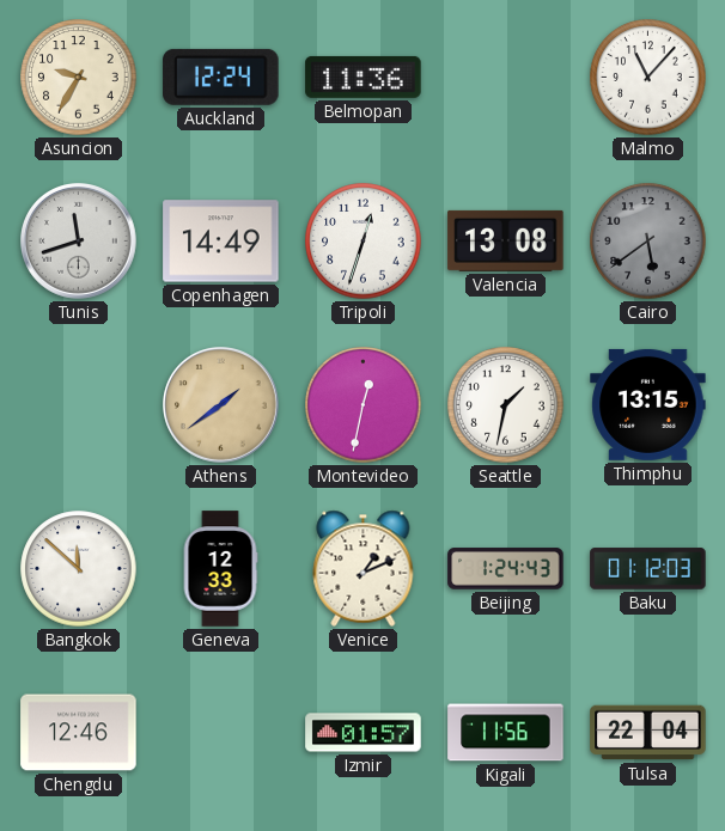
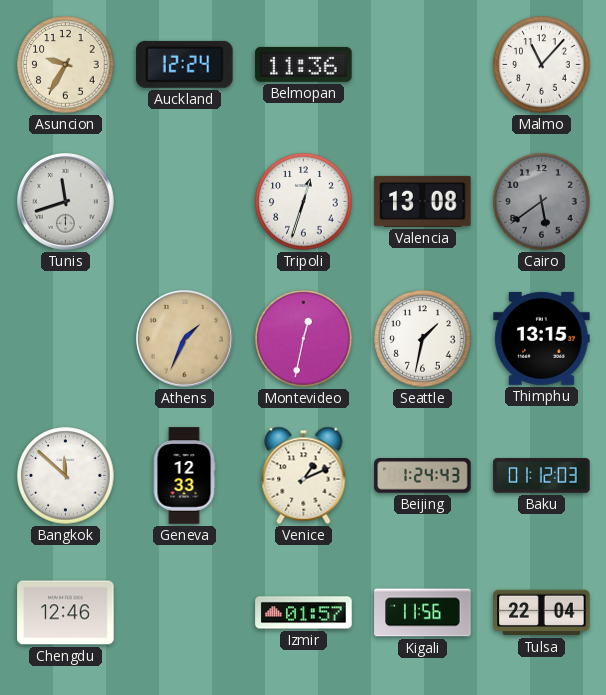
Copenhagen: 14:49 -> none
Athens: 1:39 -> 1:34
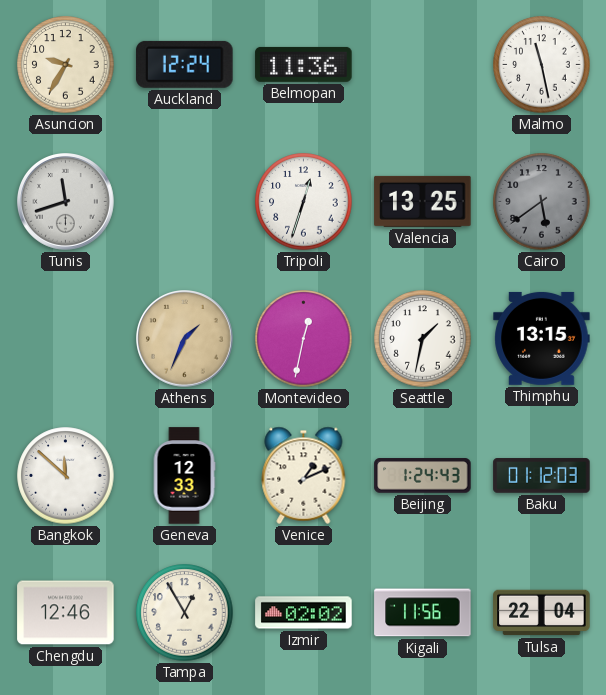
Malmo: 11:07 -> 11:28
Valencia: 13:08 -> 13:25
Tampa: none -> 12:55
Izmir: 01:57 -> 02:02
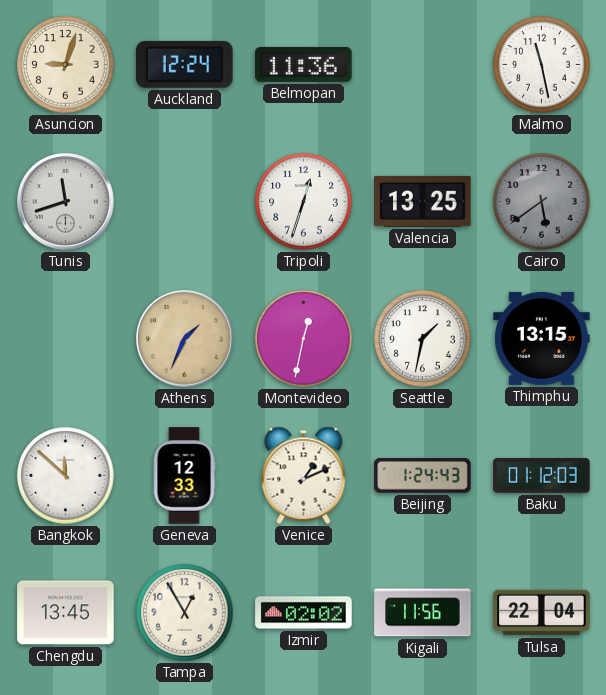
Asuncion: 9:35 -> 9:03
Chengdu: 12:46 -> 13:45
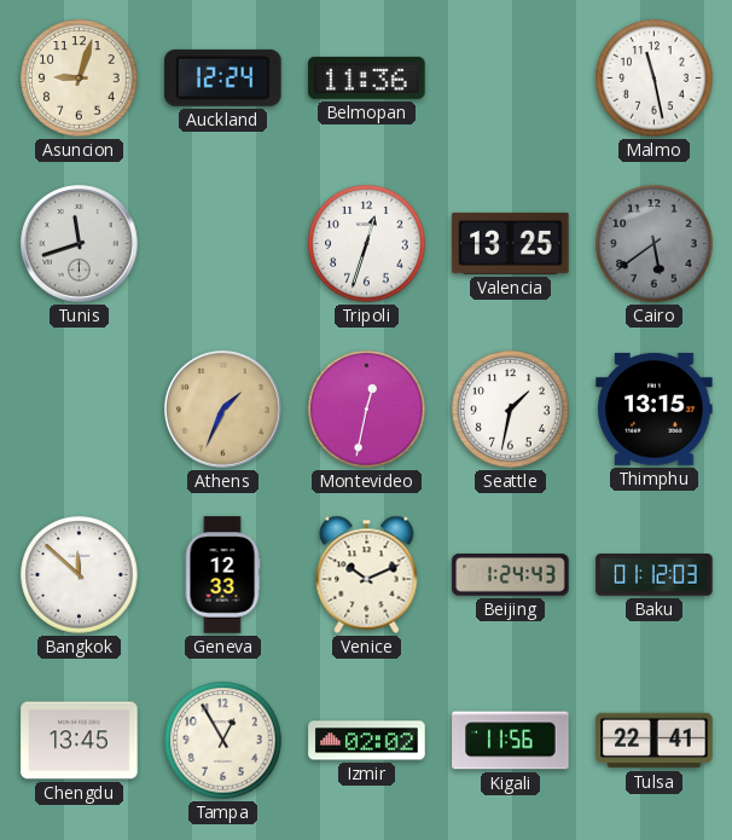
Venice: 1:11 -> 10:11
Tulsa: 22:04 -> 22:41
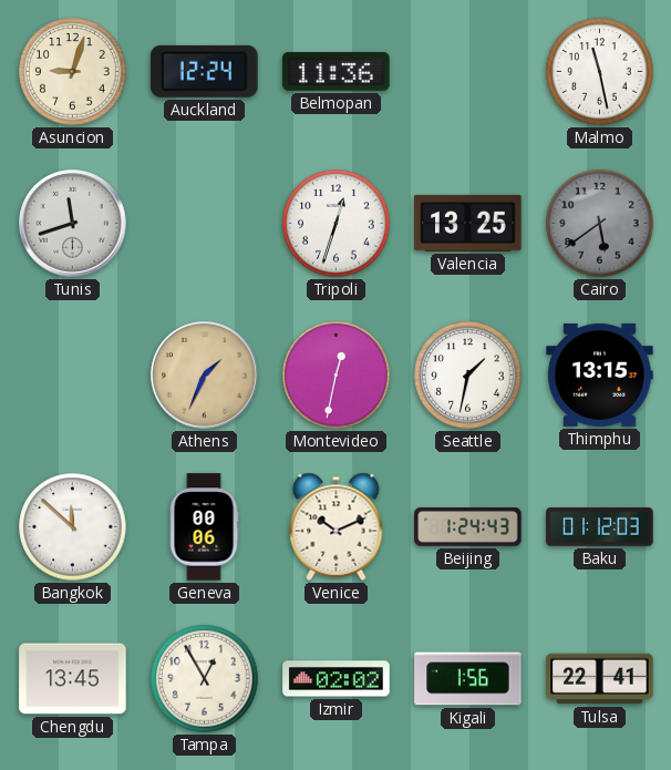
Geneva: 12:33 -> 00:06
Kigali: 11:56 -> 1:56
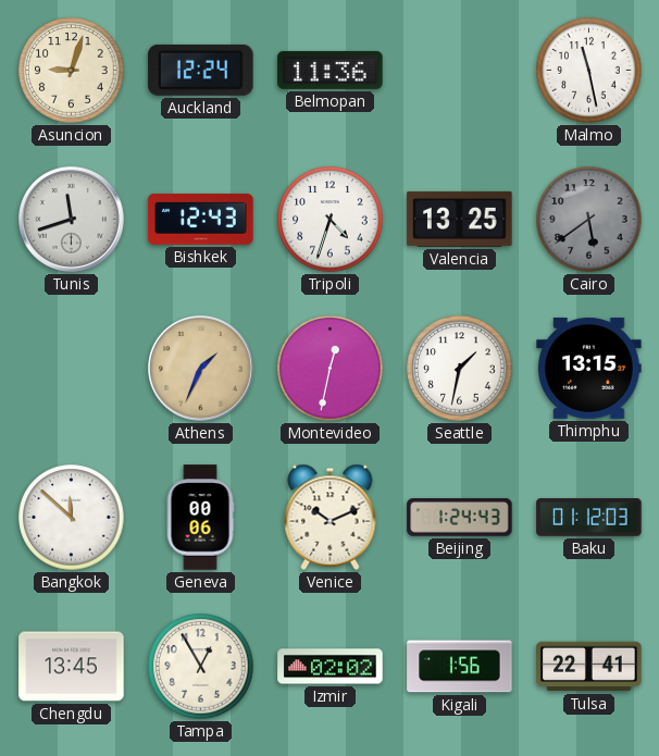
Bishkek: none -> 12:43
Tripoli: 12:33 -> 4:33
